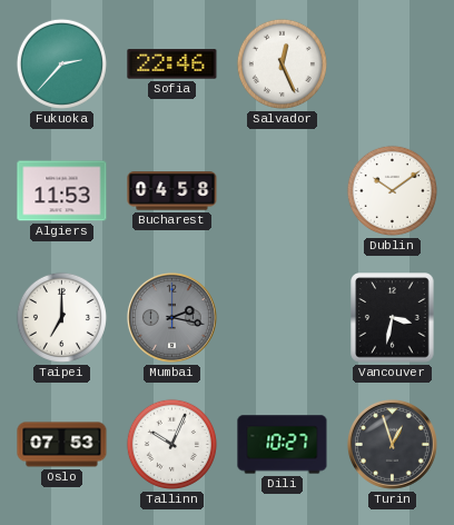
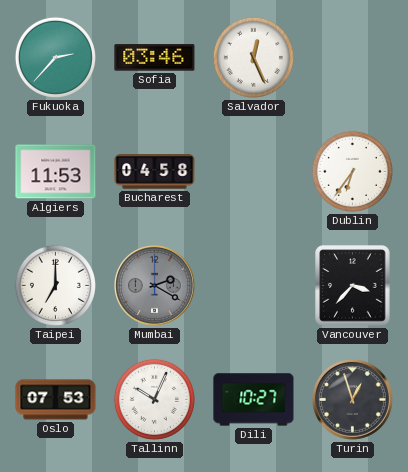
Sofia: 22:46 -> 03:46
Dublin: 10:09 -> 6:36
Mumbai: 2:17 -> 2:20
Vancouver: 3:32 -> 3:37
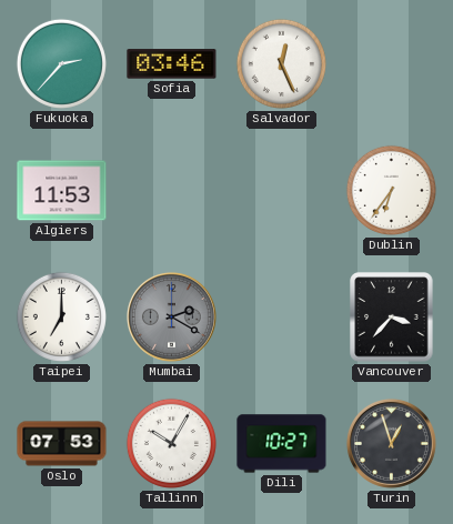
Bucharest: 04:58 -> none
Tallinn: 10:04 -> 10:05
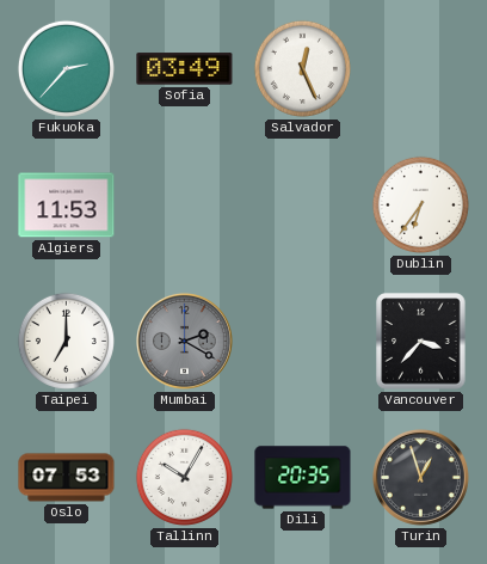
Sofia: 03:46 -> 03:49
Dili: 10:27 -> 20:35
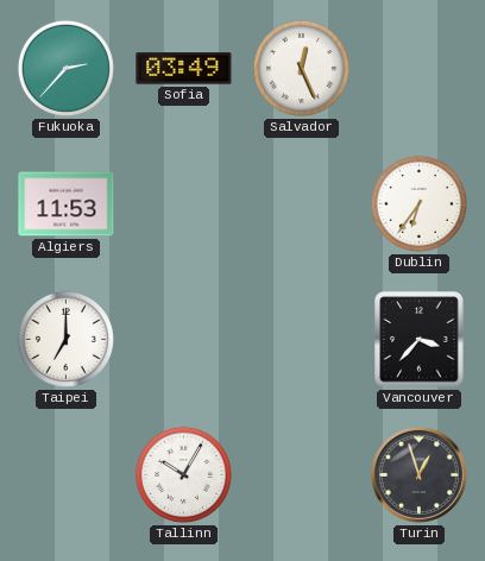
Mumbai: 2:20 -> none
Oslo: 07:53 -> none
Dili: 20:35 -> none
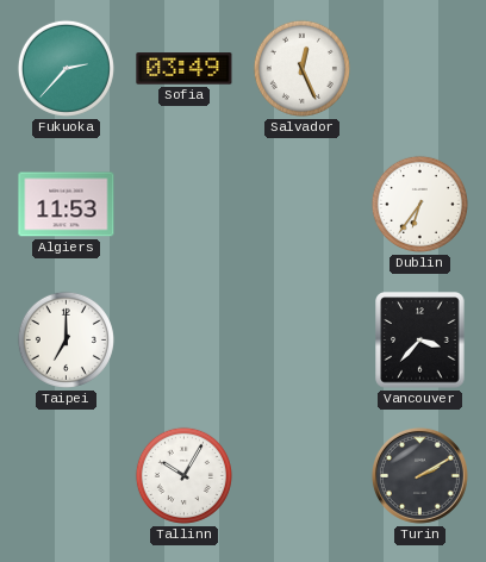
Turin: 12:57 -> 2:10
